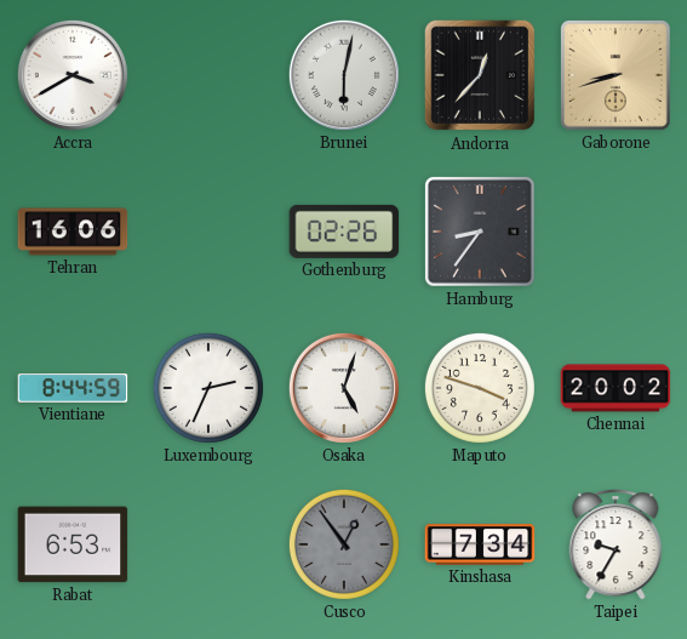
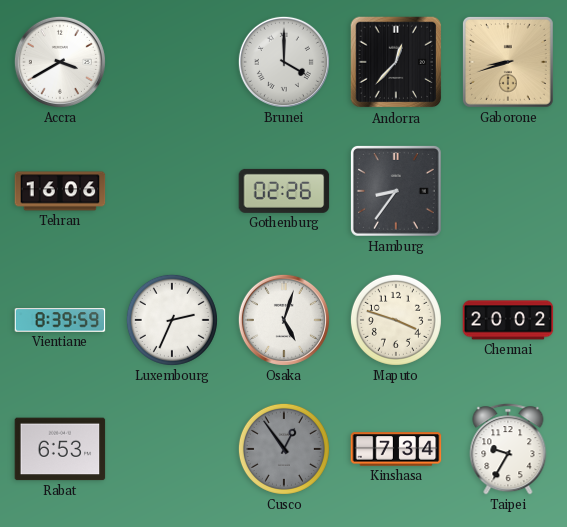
Brunei: 6:02 -> 4:00
Vientiane: 8:44 -> 8:39
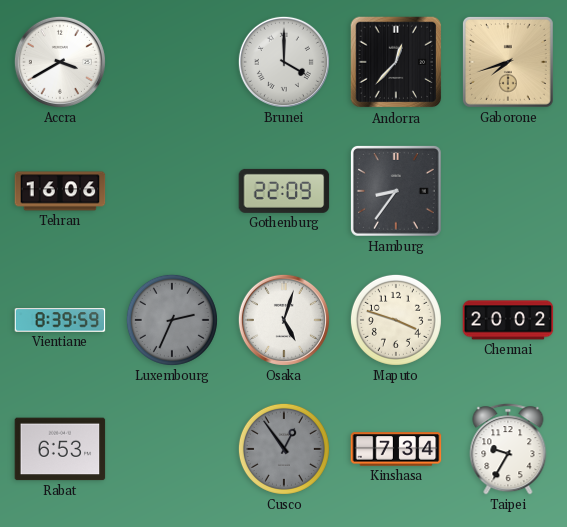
Gaborone: 8:42 -> 7:42
Gothenburg: 02:26 -> 22:09
Luxembourg dial: white -> grey
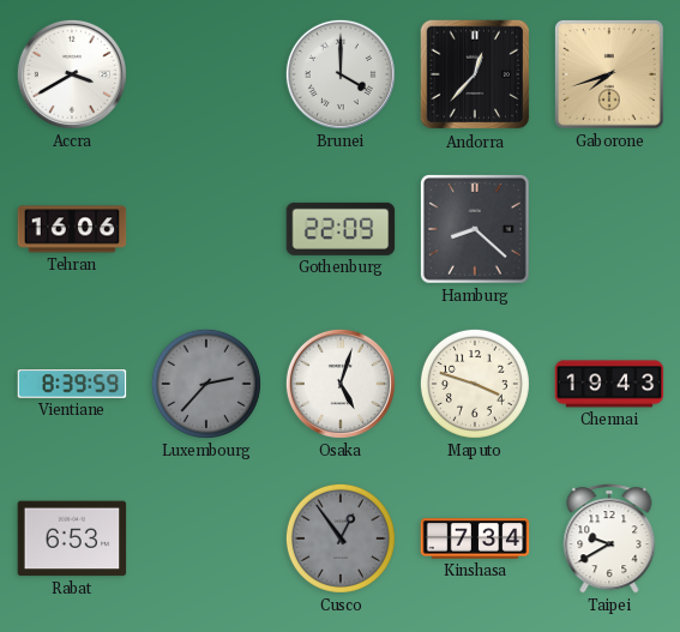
Hamburg: 8:36 -> 8:22
Luxembourg: 2:34 -> 2:37
Chennai: 20:02 -> 19:43
Taipei: 9:35 -> 9:40
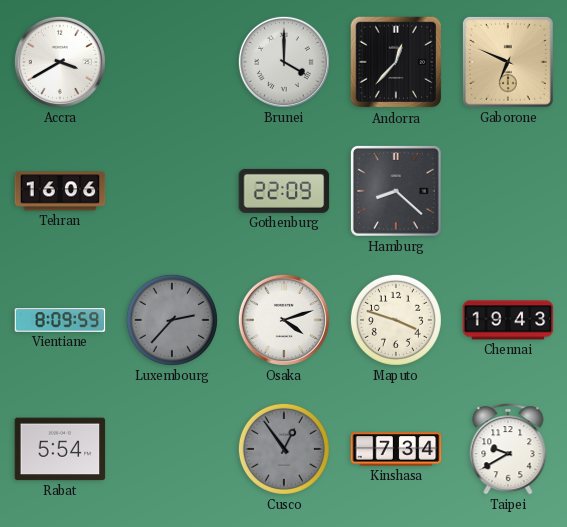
Gaborone: 7:42 -> 6:49
Vientiane: 8:39 -> 8:09
Osaka: 5:03 -> 4:12
Rabat: 6:53 -> 5:54
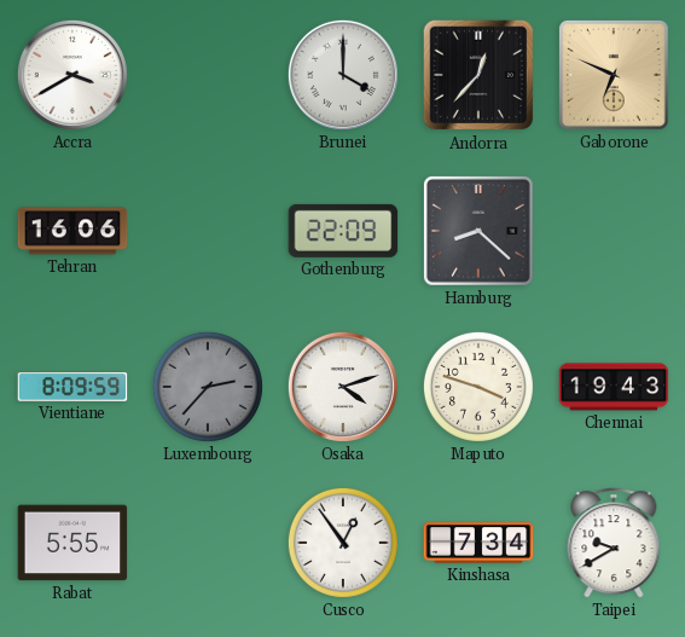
Rabat: 5:54 -> 5:55
Cusco dial: grey -> white
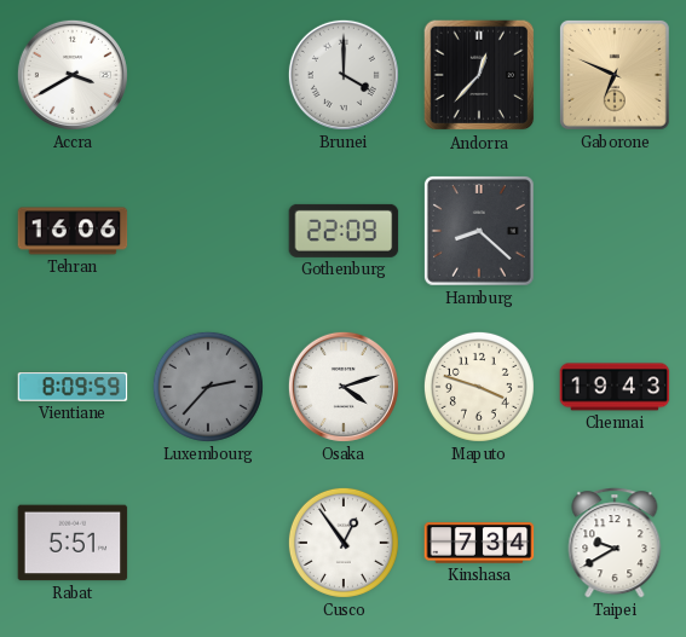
Rabat: 5:55 -> 5:51
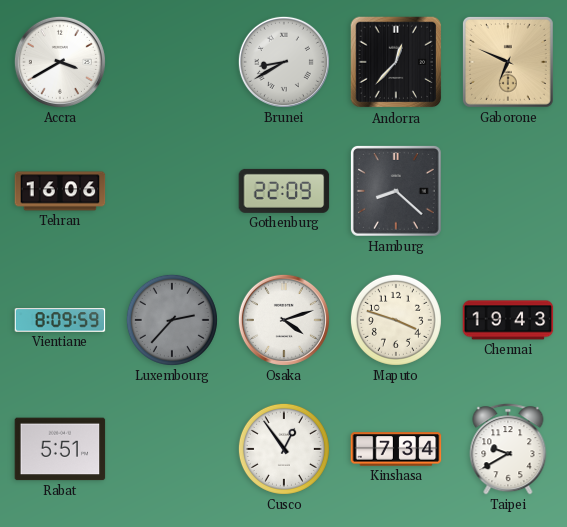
Brunei: 4:00 -> 8:40
